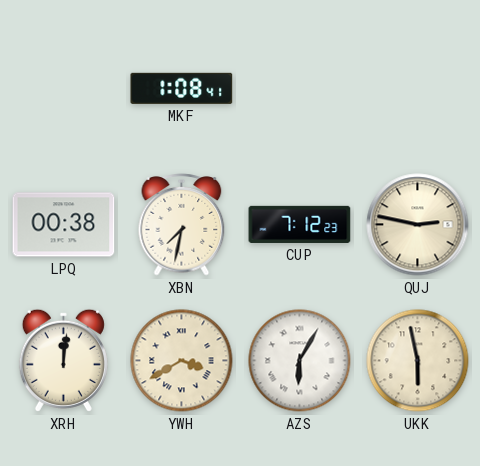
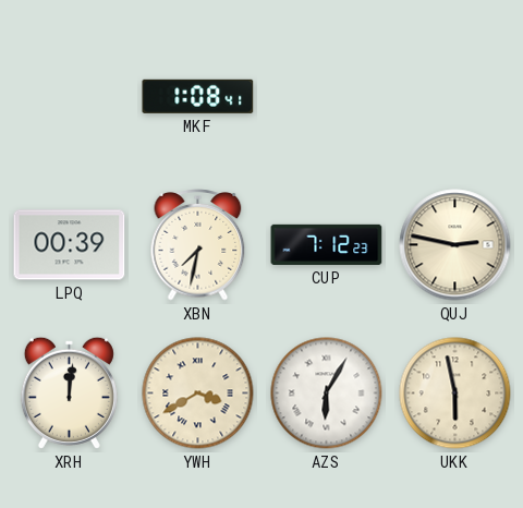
LPQ: 00:38 -> 00:39
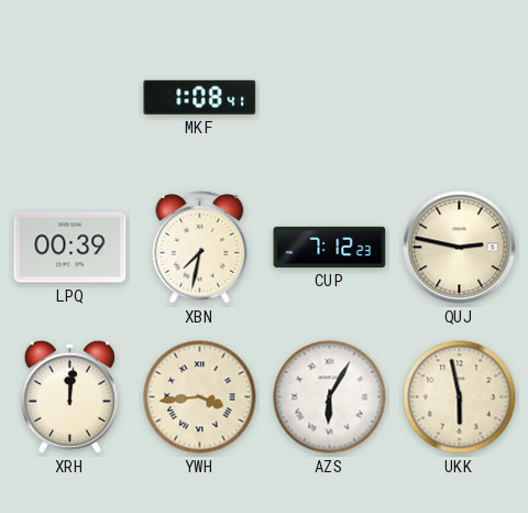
YWH: 3:40 -> 3:44
